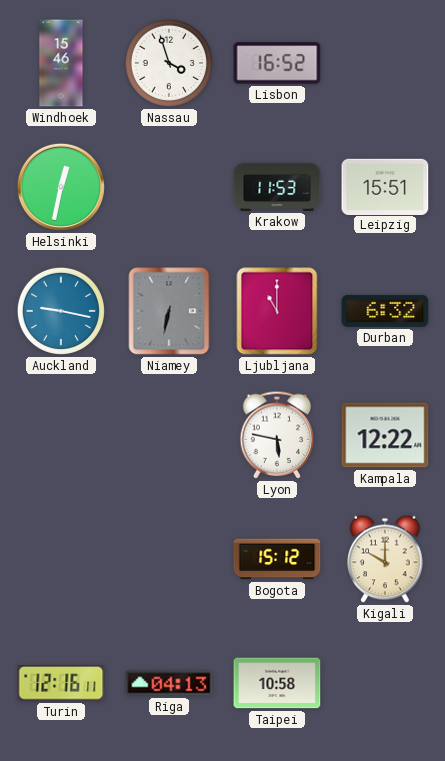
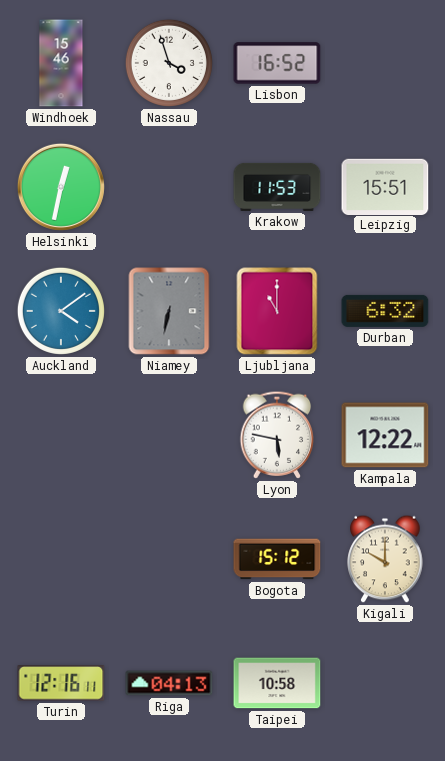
Auckland: 9:17 -> 4:09
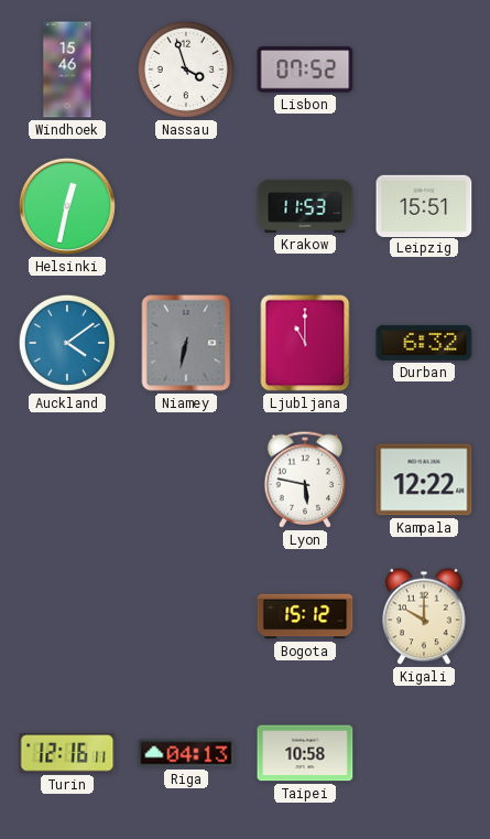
Lisbon: 16:52 -> 07:52
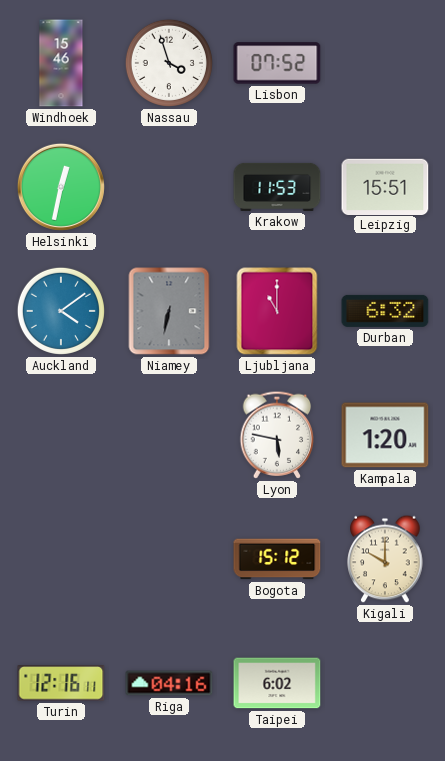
Kampala: 12:22 -> 1:20
Riga: 04:13 -> 04:16
Taipei: 10:58 -> 6:02
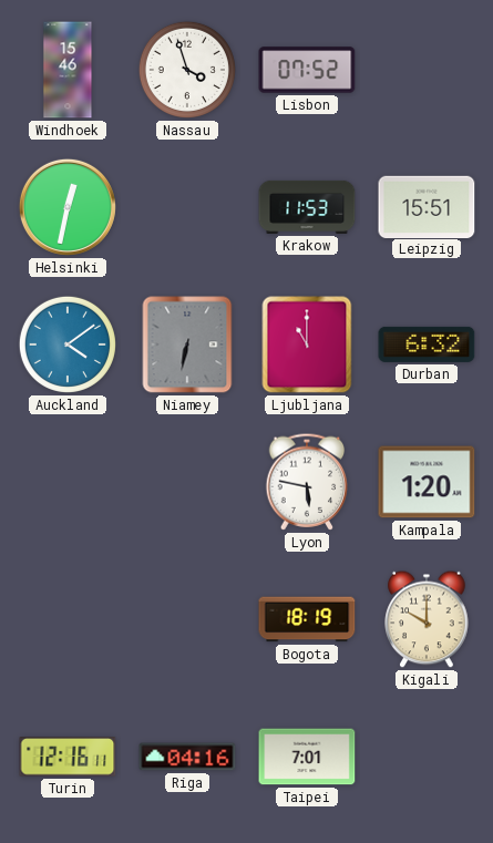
Bogota: 15:12 -> 18:19
Taipei: 6:02 -> 7:01
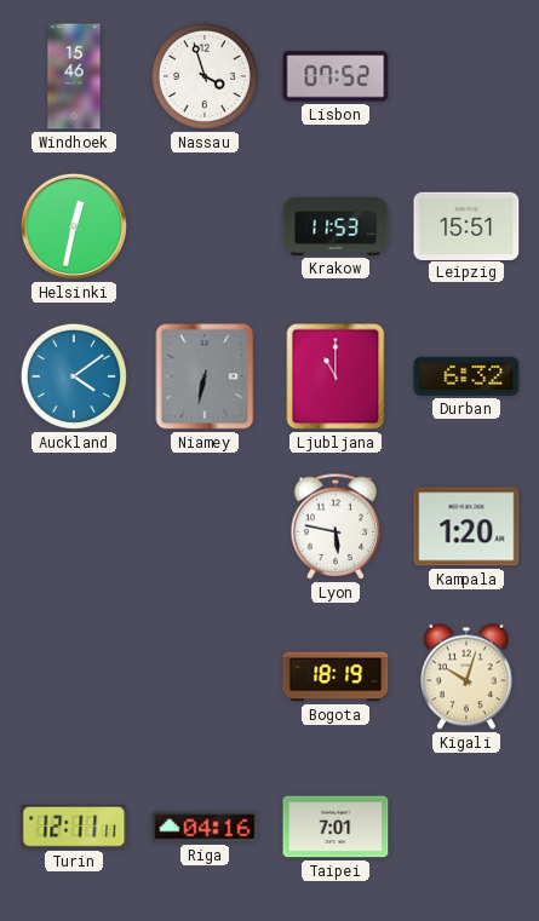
Kigali: 10:00 -> 10:03
Turin: 12:16 -> 12:11
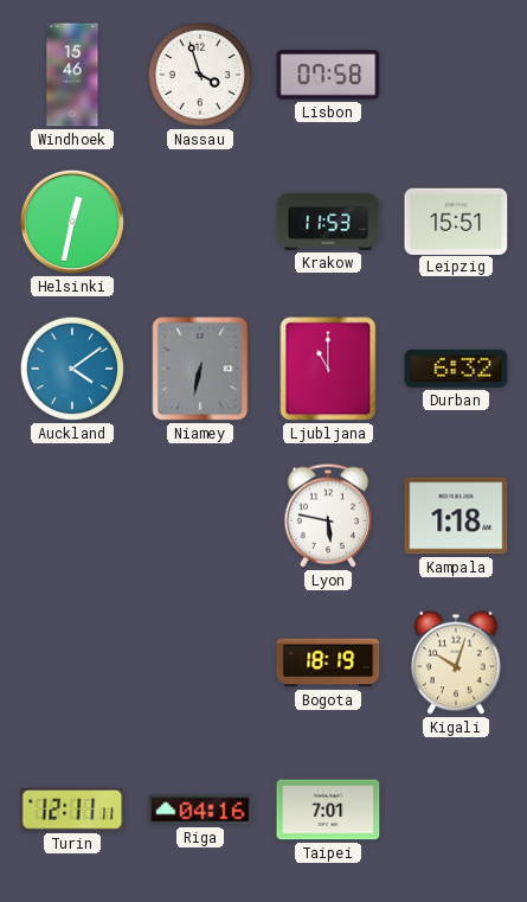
Lisbon: 07:52 -> 07:58
Kampala: 1:20 -> 1:18
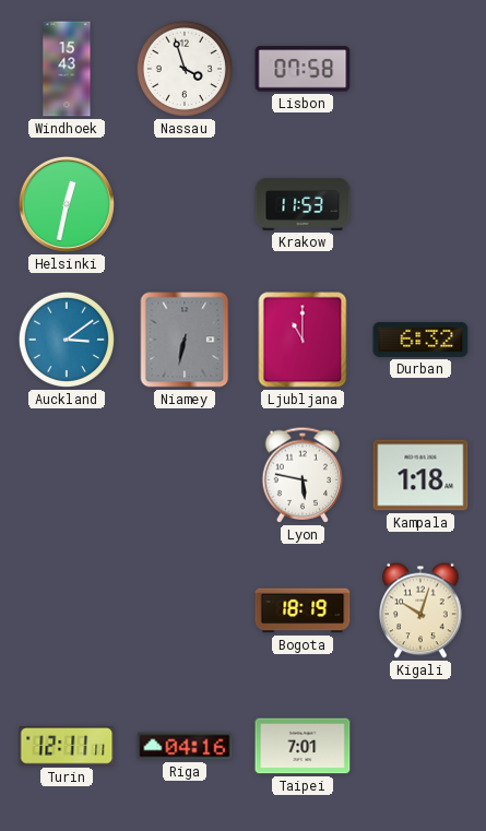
Windhoek: 15:46 -> 15:43
Leipzig: 15:51 -> none
Auckland: 4:09 -> 3:09
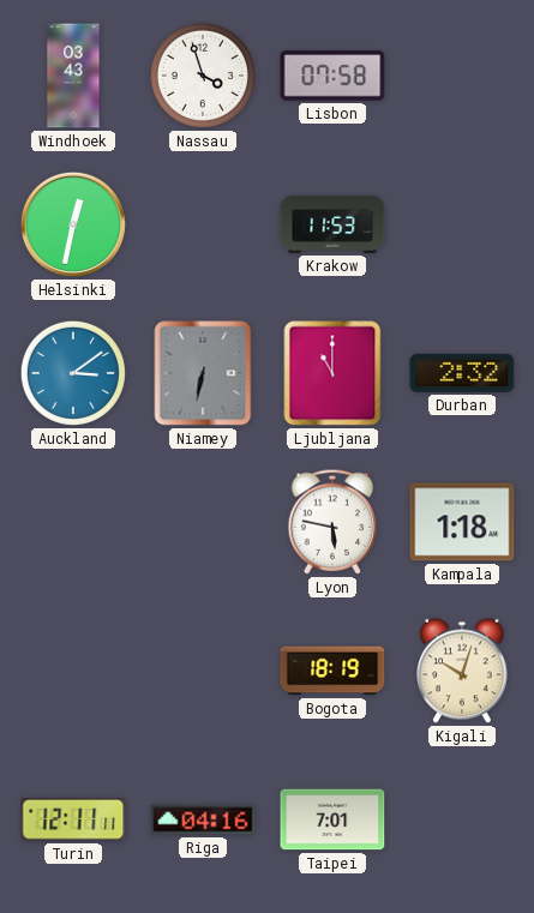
Windhoek: 15:43 -> 03:43
Durban: 6:32 -> 2:32
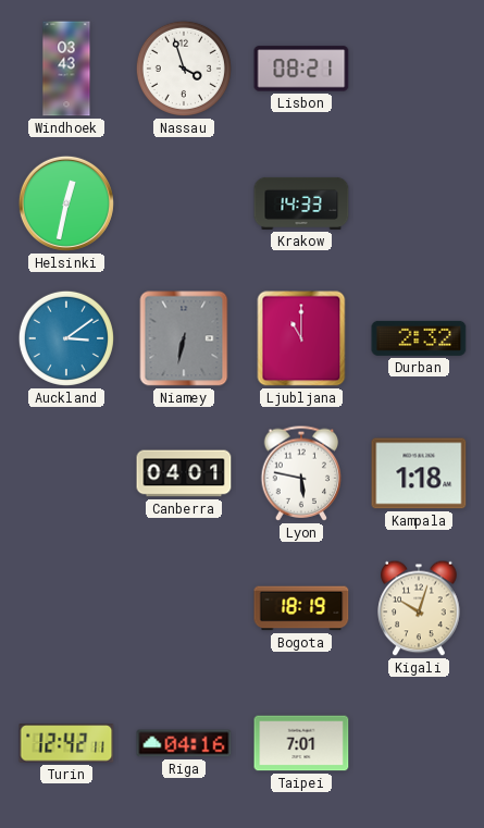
Lisbon: 07:58 -> 08:21
Krakow: 11:53 -> 14:33
Canberra: none -> 04:01
Turin: 12:11 -> 12:42
